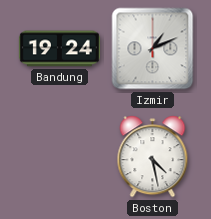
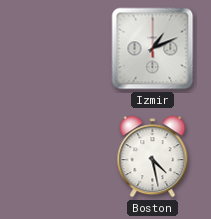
Bandung: 19:24 -> none
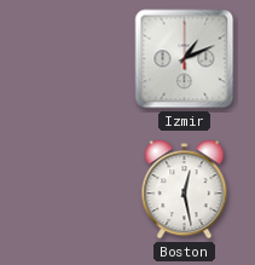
Boston: 4:28 -> 12:28
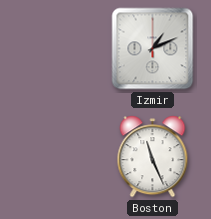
Boston: 12:28 -> 11:26
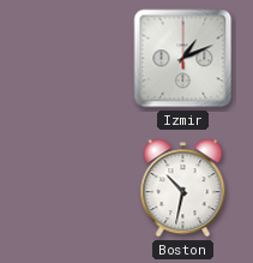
Boston: 11:26 -> 10:32
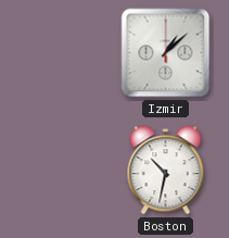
Izmir: 1:11 -> 1:08
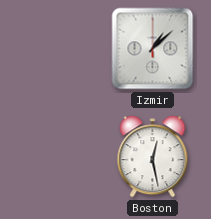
Boston: 10:32 -> 12:28
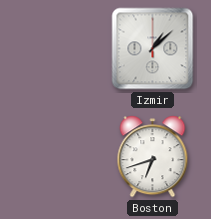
Boston: 12:28 -> 6:42
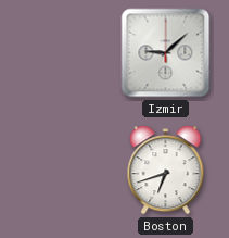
Izmir: 1:08 -> 9:08
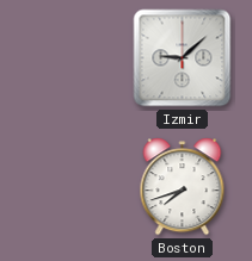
Boston: 6:42 -> 7:42
